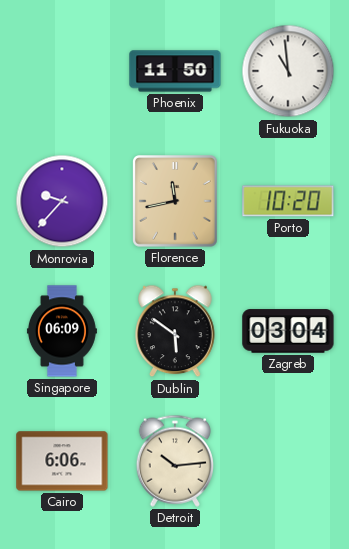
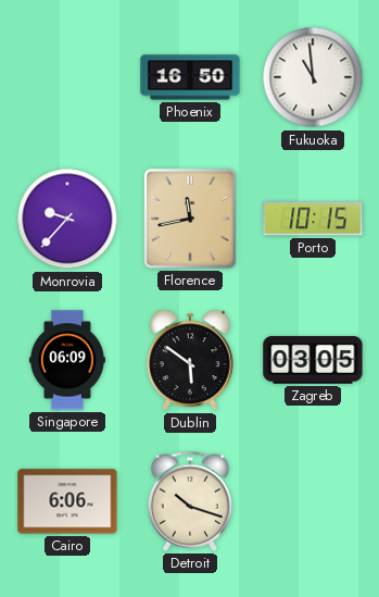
Phoenix: 11:50 -> 16:50
Porto: 10:20 -> 10:15
Zagreb: 03:04 -> 03:05
Detroit: 10:14 -> 10:18
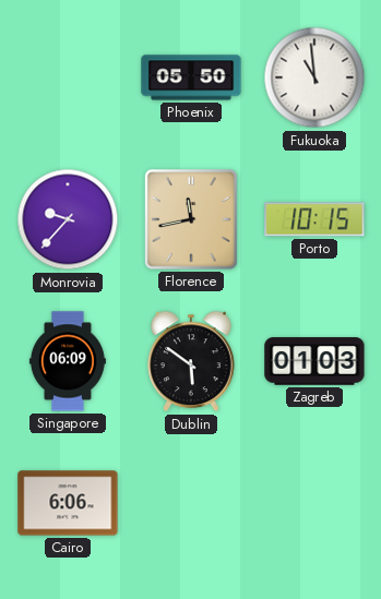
Phoenix: 16:50 -> 05:50
Zagreb: 03:05 -> 01:03
Detroit: 10:18 -> none
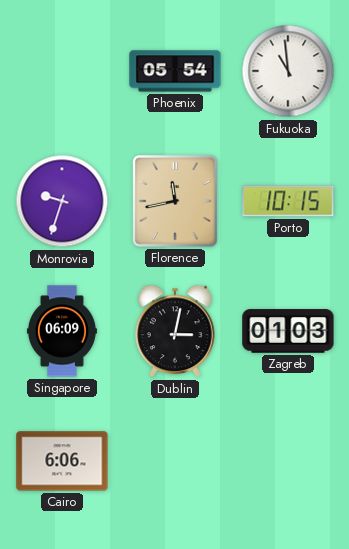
Phoenix: 05:50 -> 05:54
Monrovia: 9:37 -> 9:33
Dublin: 5:51 -> 3:02
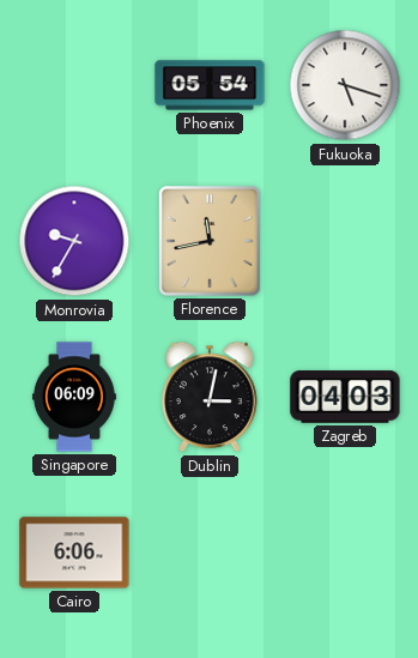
Fukuoka: 10:59 -> 5:18
Monrovia: 9:33 -> 9:35
Porto: 10:15 -> none
Zagreb: 01:03 -> 04:03
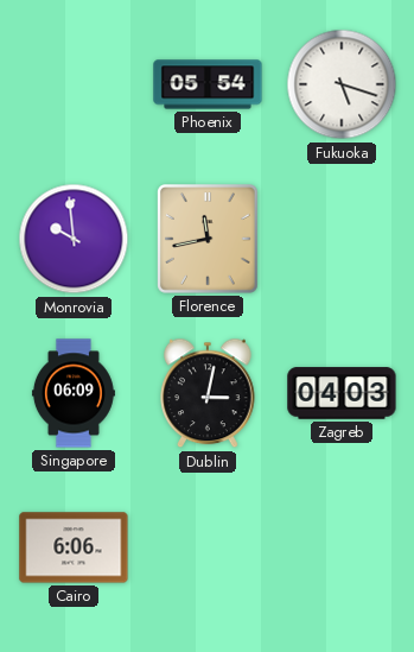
Monrovia: 9:35 -> 9:59
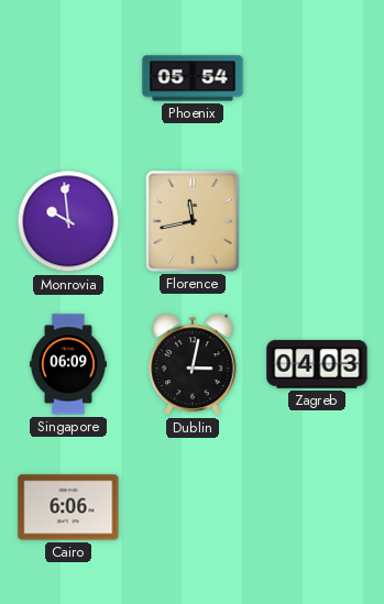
Fukuoka: 5:18 -> none
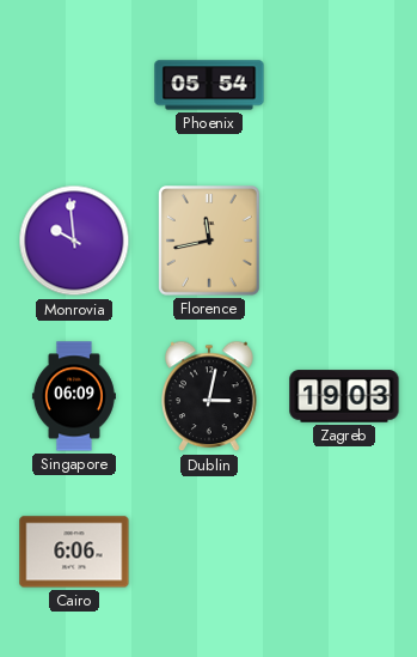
Zagreb: 04:03 -> 19:03
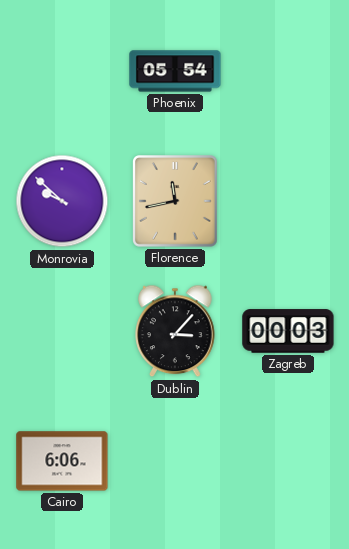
Monrovia: 9:59 -> 9:52
Singapore: 06:09 -> none
Dublin: 3:02 -> 3:07
Zagreb: 19:03 -> 00:03
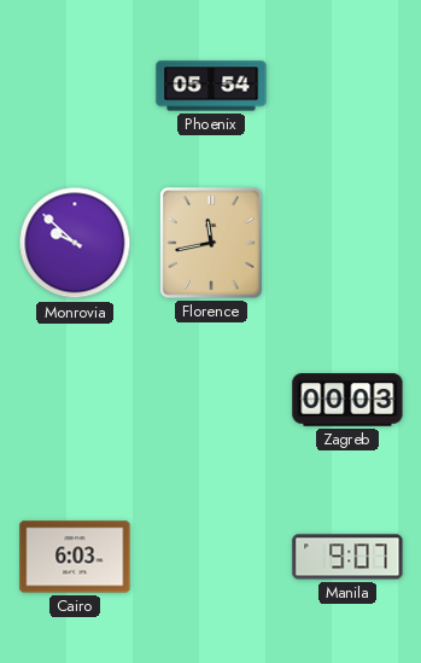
Dublin: 3:07 -> none
Cairo: 6:06 -> 6:03
Manila: none -> 9:07
